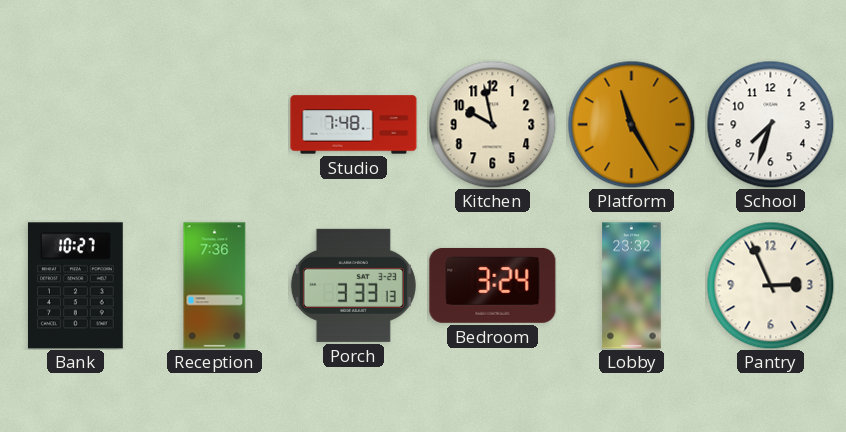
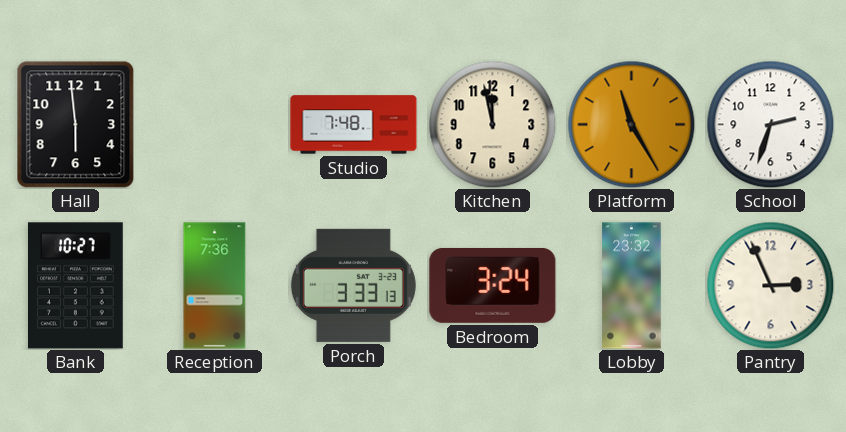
Hall: none -> 5:59
Kitchen: 9:58 -> 11:58
School: 7:33 -> 2:33
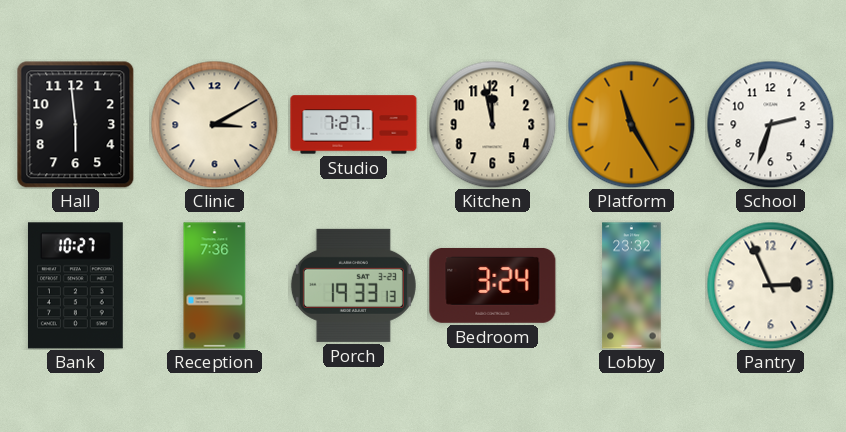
Clinic: none -> 3:10
Studio: 7:48 -> 7:27
Porch: 3:33 -> 19:33
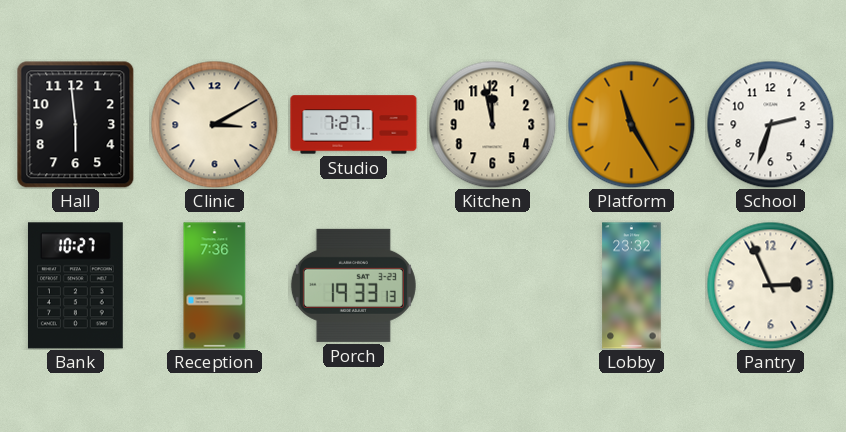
Bedroom: 3:24 -> none
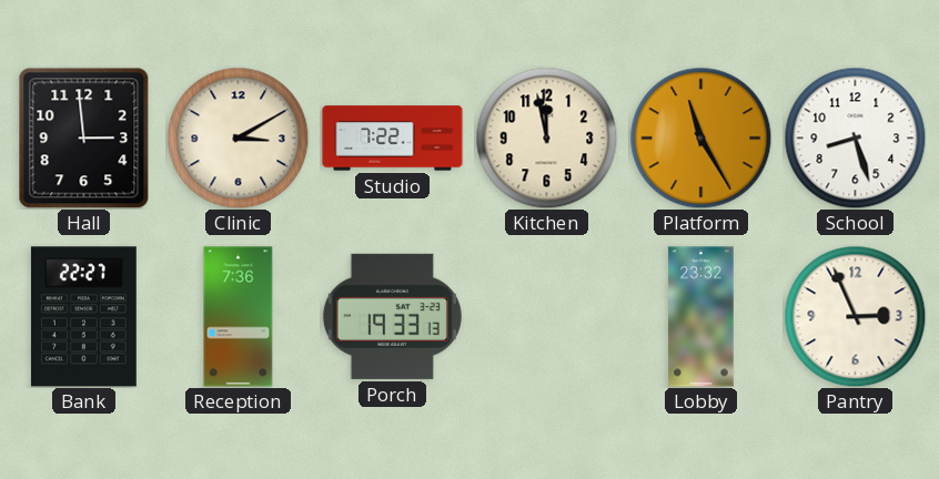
Hall: 5:59 -> 2:59
Studio: 7:27 -> 7:22
School: 2:33 -> 8:27
Bank: 10:27 -> 22:27
